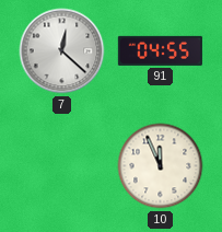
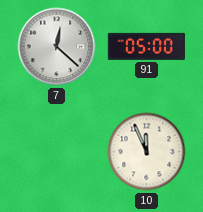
91: 04:55 -> 05:00
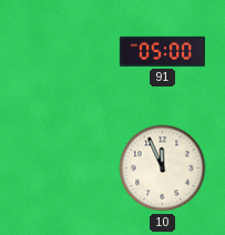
7: 12:22 -> none
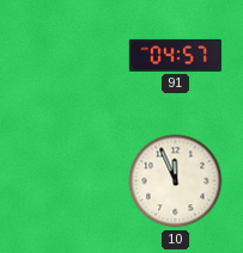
91: 05:00 -> 04:57
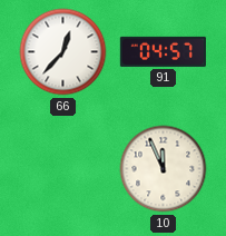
66: none -> 12:37
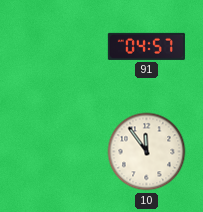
66: 12:37 -> none
10: 11:56 -> 11:54
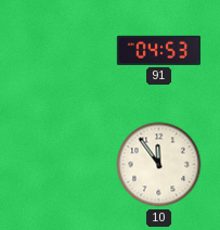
91: 04:57 -> 04:53
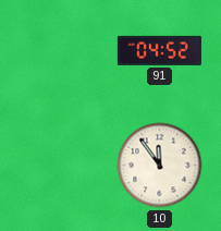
91: 04:53 -> 04:52
